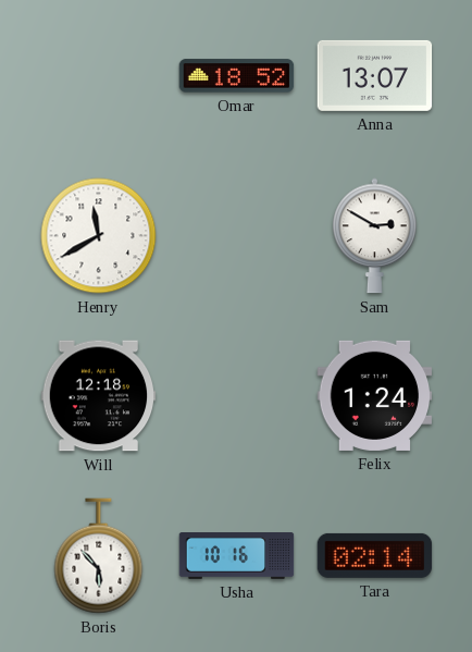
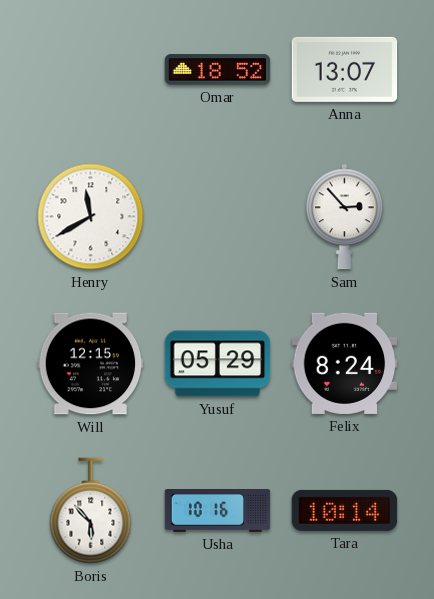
Sam: 2:50 -> 2:53
Will: 12:18 -> 12:15
Yusuf: none -> 05:29
Felix: 1:24 -> 8:24
Tara: 02:14 -> 10:14
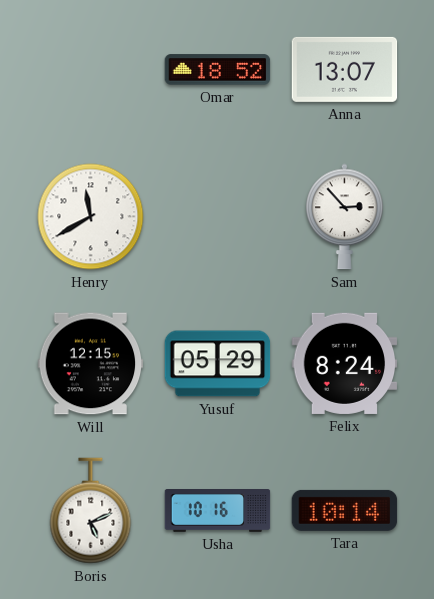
Boris: 5:53 -> 5:11
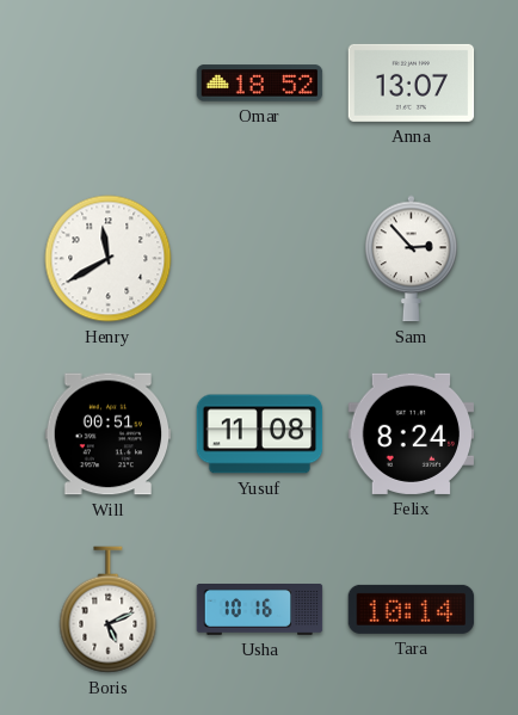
Will: 12:15 -> 00:51
Yusuf: 05:29 -> 11:08
